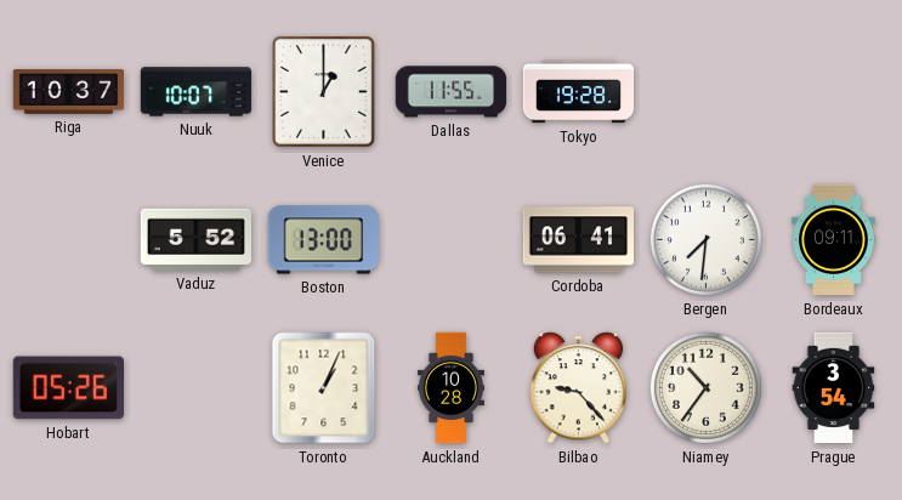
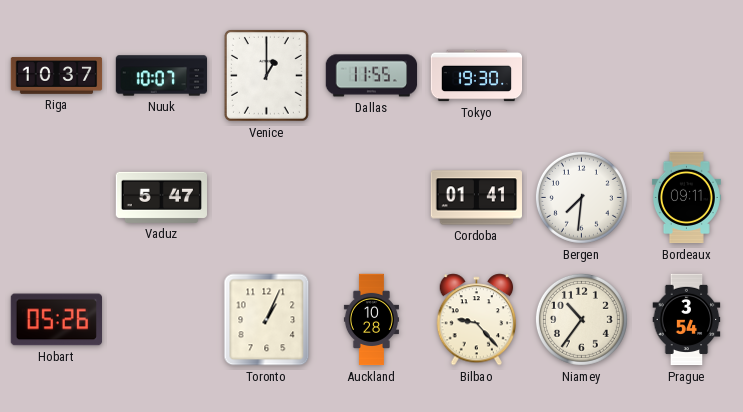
Tokyo: 19:28 -> 19:30
Vaduz: 5:52 -> 5:47
Boston: 13:00 -> none
Cordoba: 06:41 -> 01:41
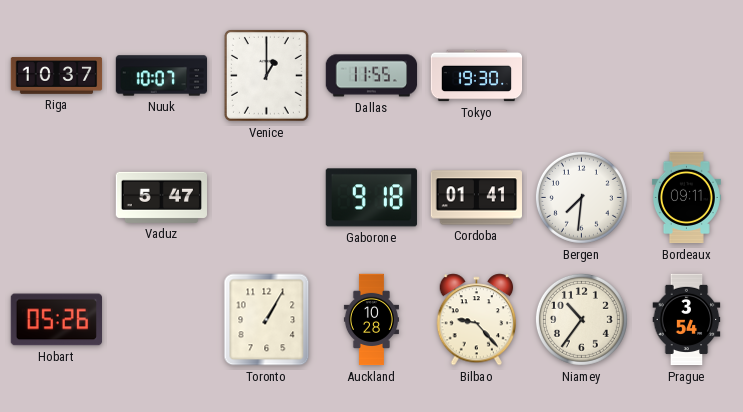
Gaborone: none -> 9:18
Toronto: 1:04 -> 1:05
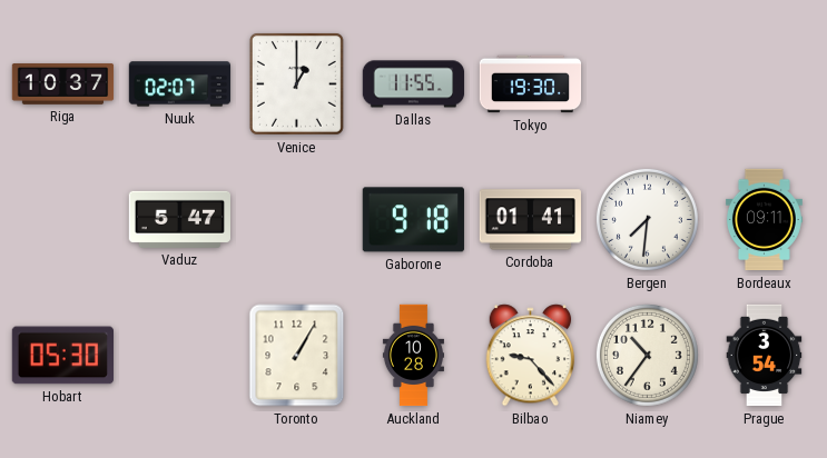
Nuuk: 10:07 -> 02:07
Hobart: 05:26 -> 05:30
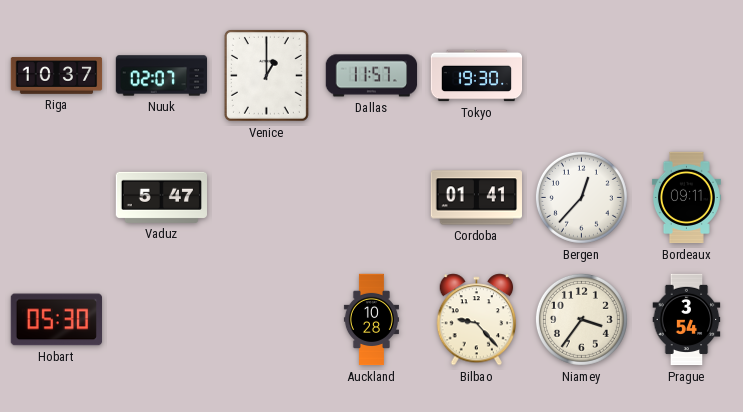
Dallas: 11:55 -> 11:57
Gaborone: 9:18 -> none
Bergen: 7:31 -> 12:37
Toronto: 1:05 -> none
Niamey: 10:36 -> 3:36
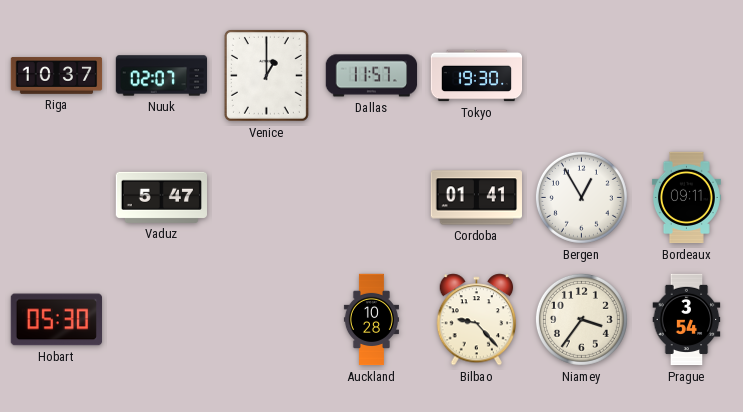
Bergen: 12:37 -> 12:55
